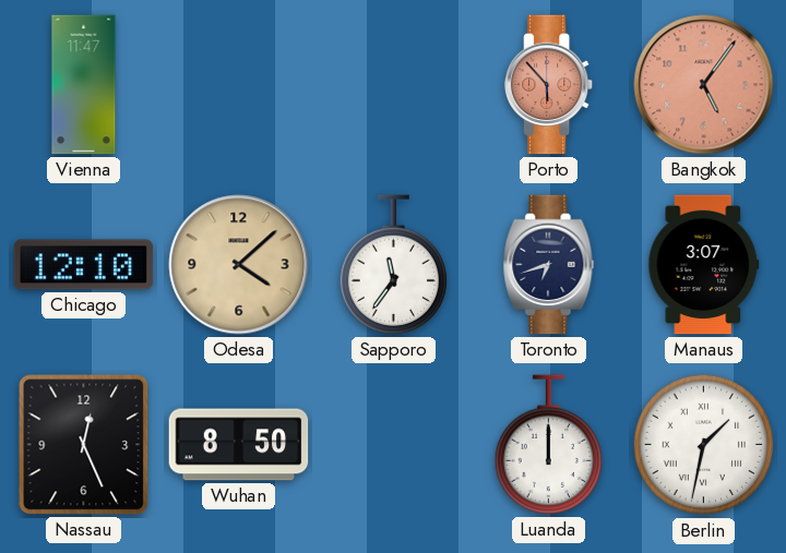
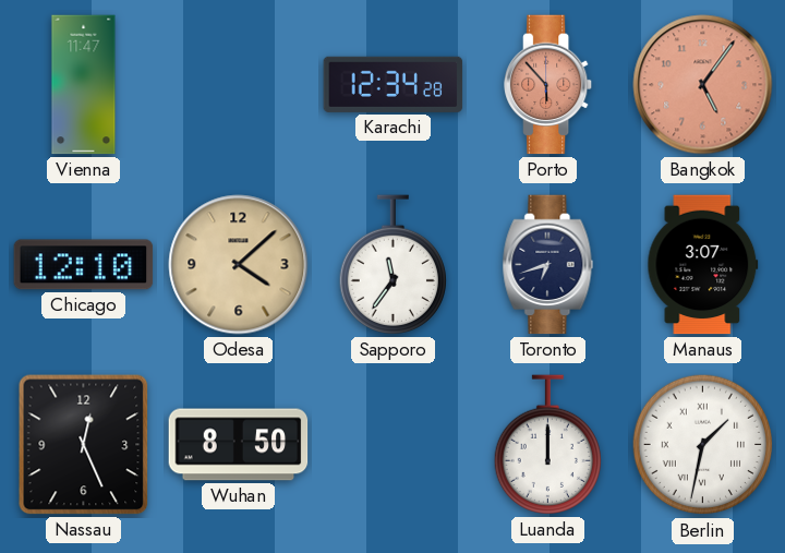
Karachi: none -> 12:34
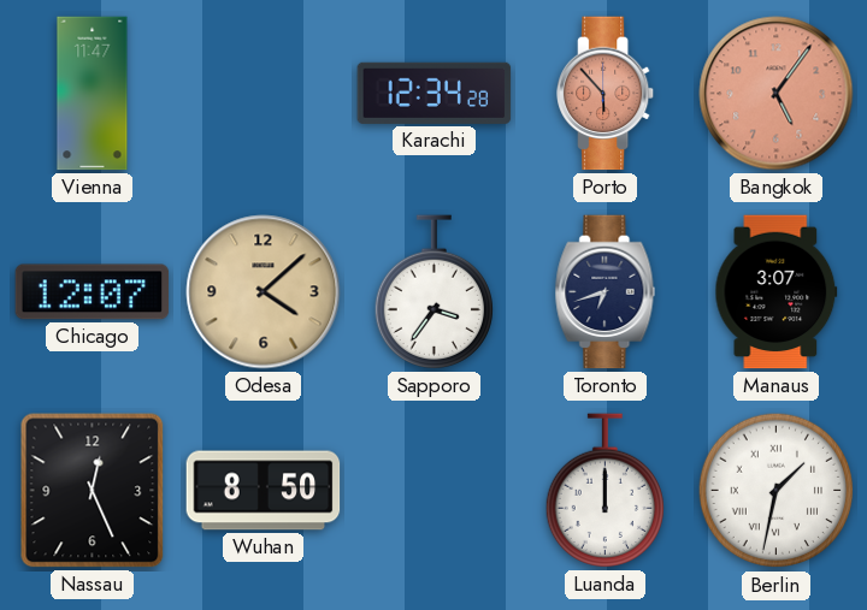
Chicago: 12:10 -> 12:07
Sapporo: 11:36 -> 3:36
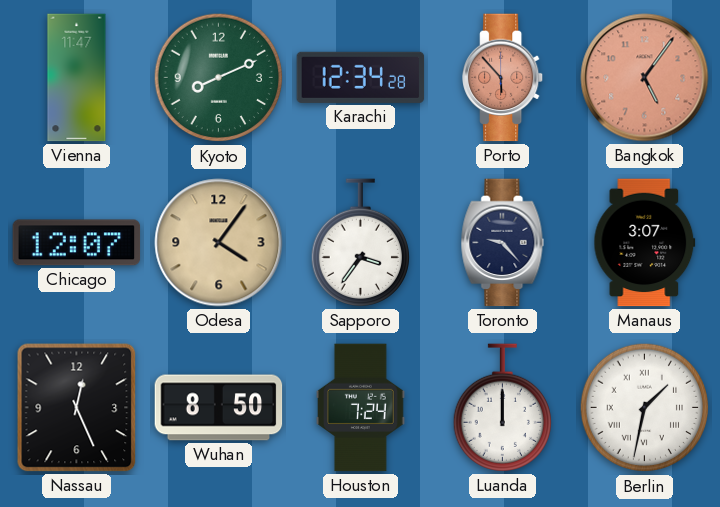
Kyoto: none -> 8:11
Odesa: 4:08 -> 4:06
Toronto: 6:42 -> 9:23
Houston: none -> 7:24
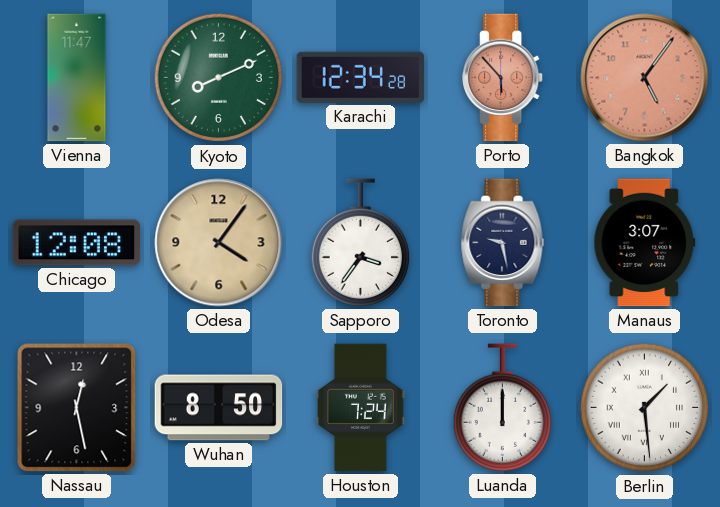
Chicago: 12:07 -> 12:08
Toronto: 9:23 -> 9:28
Nassau: 12:26 -> 12:28
Berlin: 1:32 -> 1:29
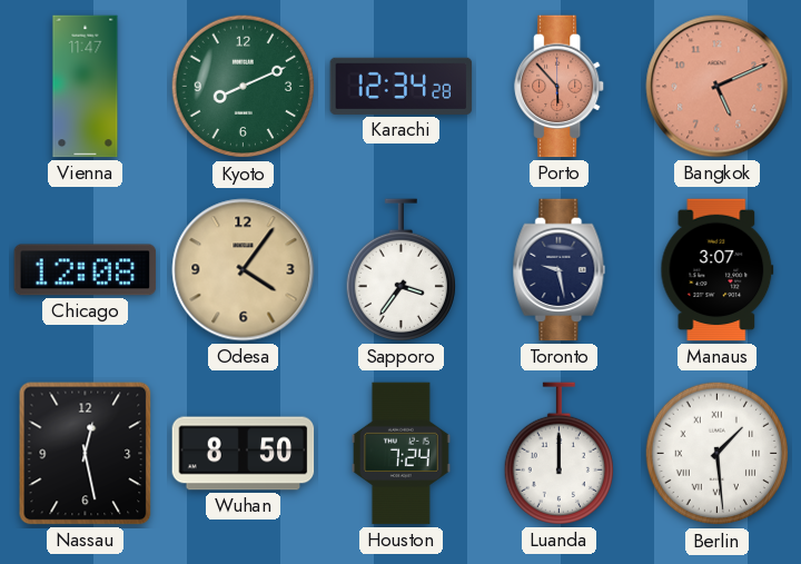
Bangkok: 5:06 -> 5:11
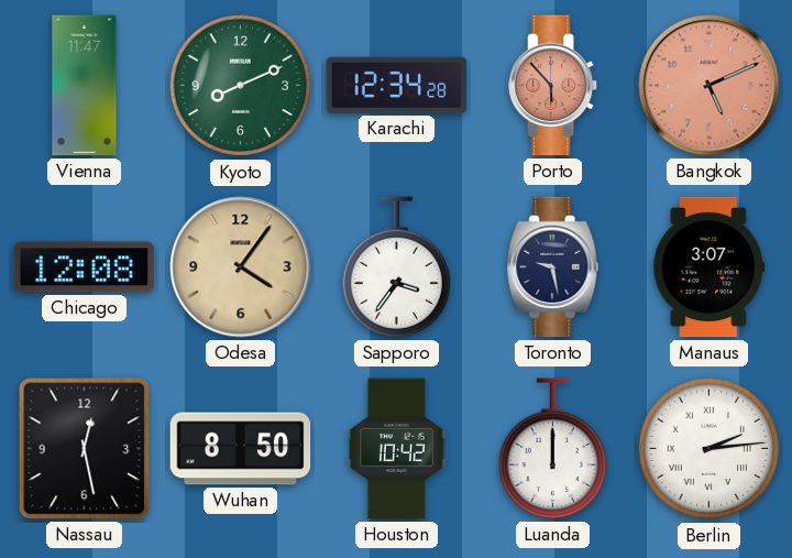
Houston: 7:24 -> 10:42
Berlin: 1:29 -> 2:14
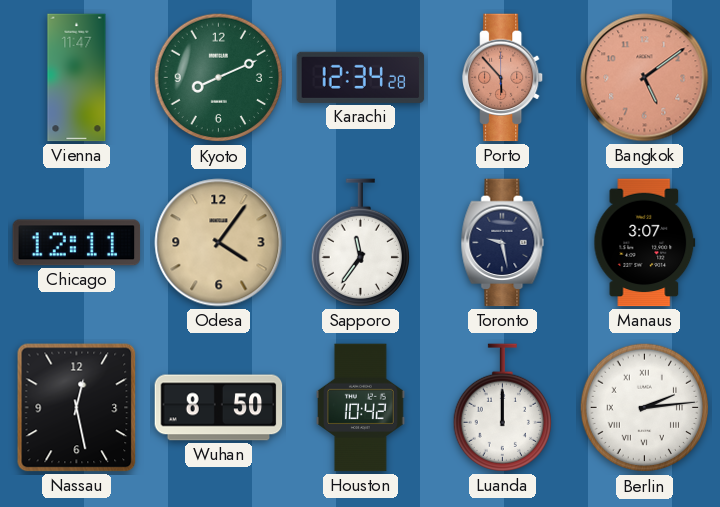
Bangkok: 5:11 -> 5:09
Chicago: 12:08 -> 12:11
Sapporo: 3:36 -> 11:36
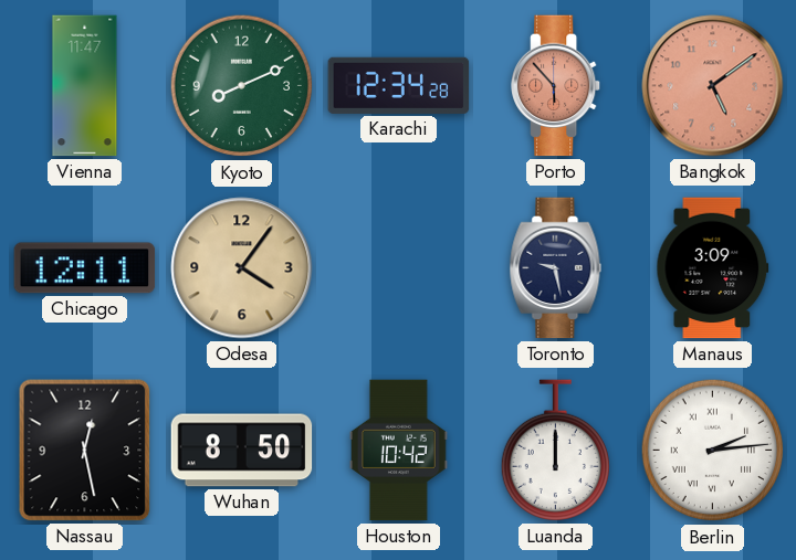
Sapporo: 11:36 -> none
Manaus: 3:07 -> 3:09
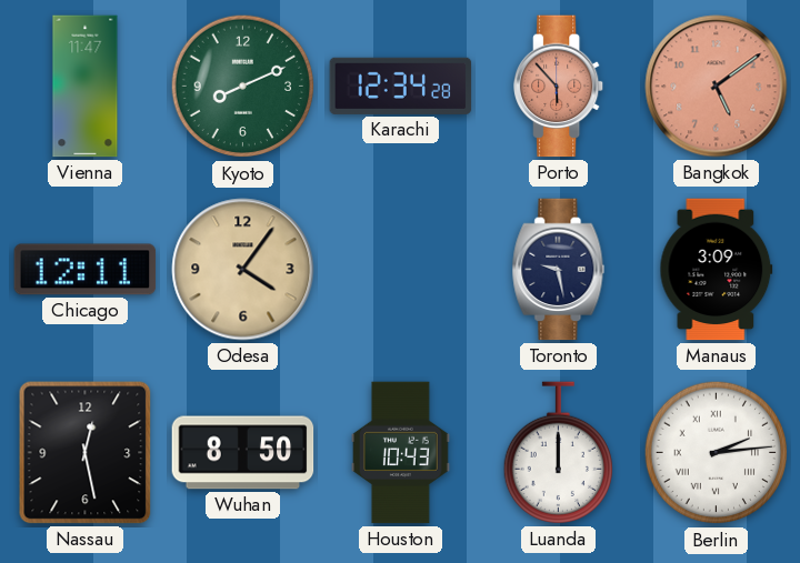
Houston: 10:42 -> 10:43
